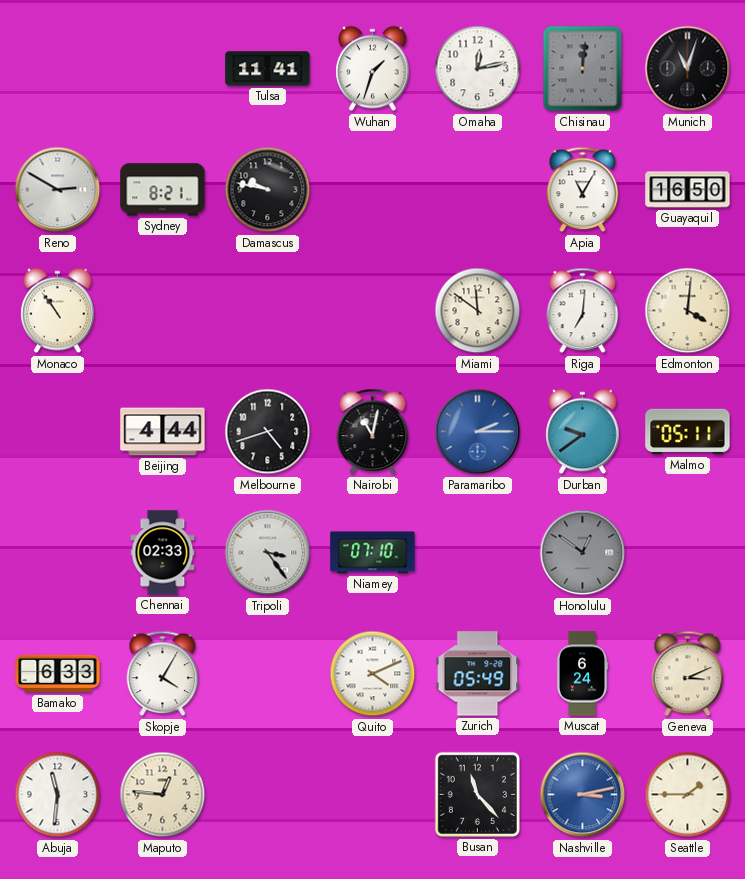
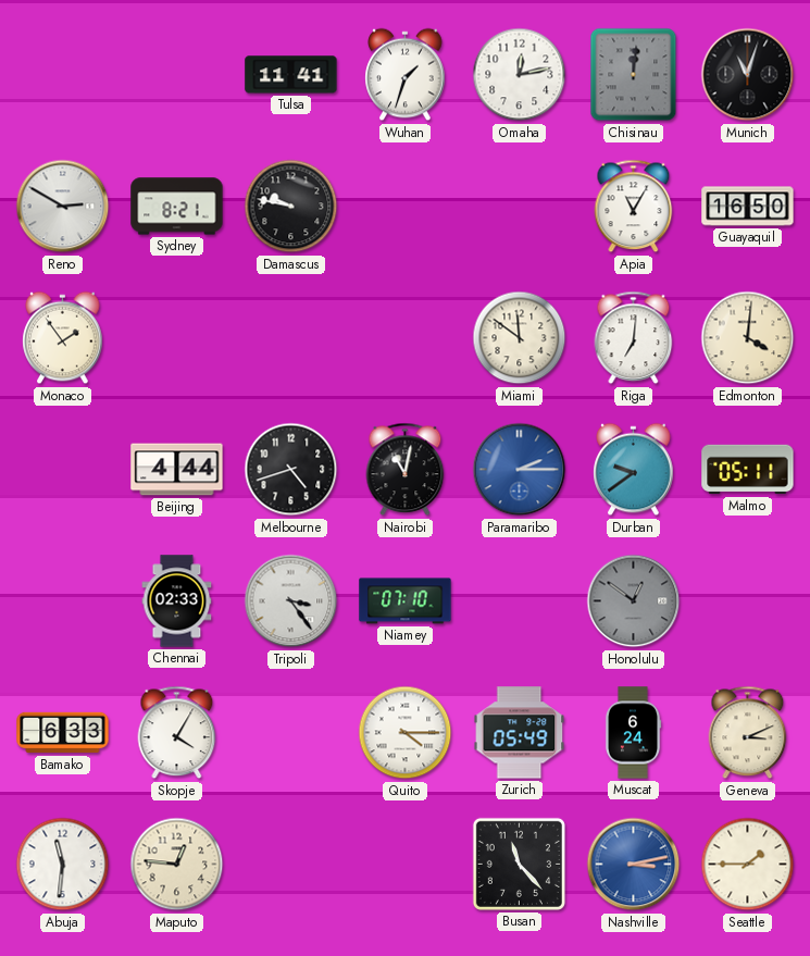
Monaco: 10:54 -> 1:54
Quito: 4:11 -> 4:15
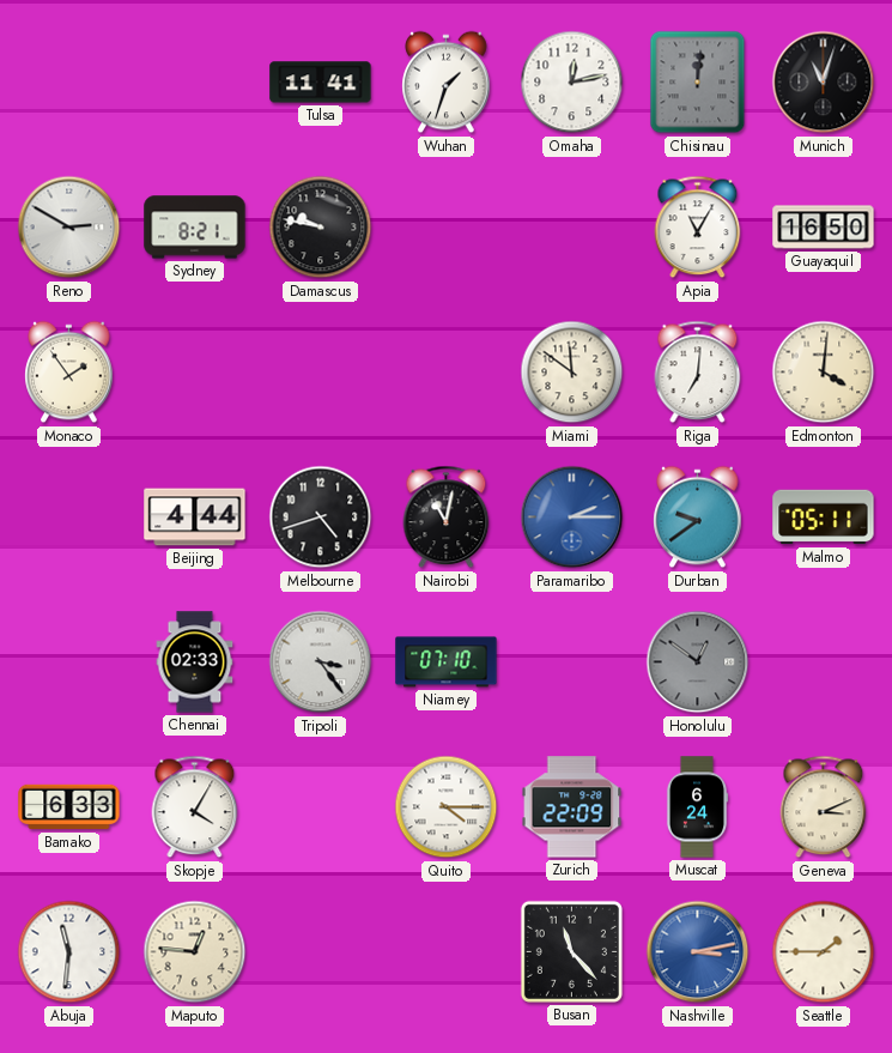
Zurich: 05:49 -> 22:09
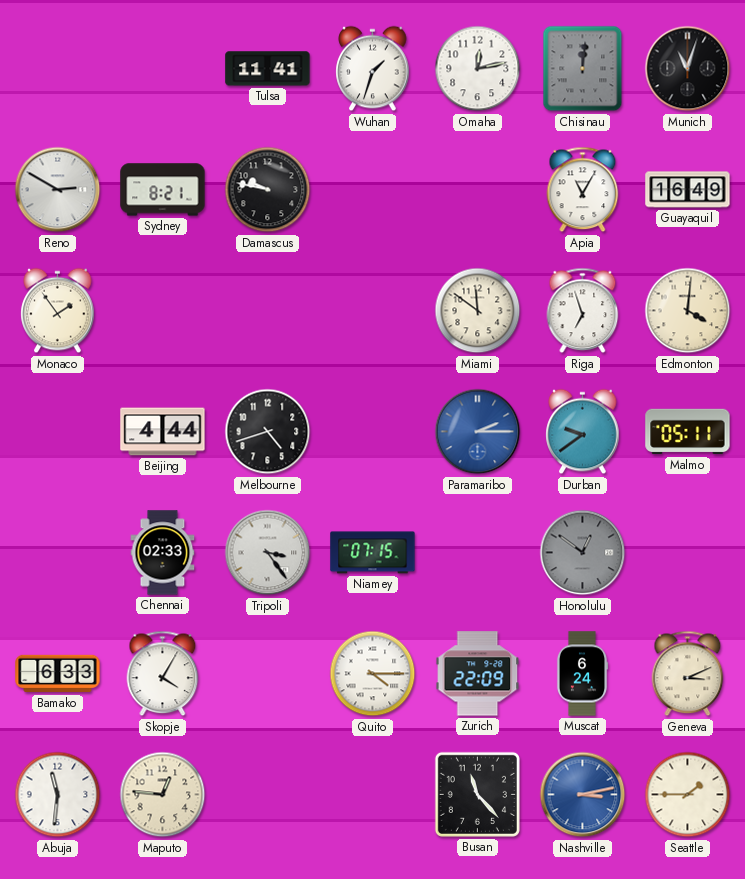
Guayaquil: 16:50 -> 16:49
Riga: 7:01 -> 6:57
Nairobi: 11:02 -> none
Niamey: 07:10 -> 07:15
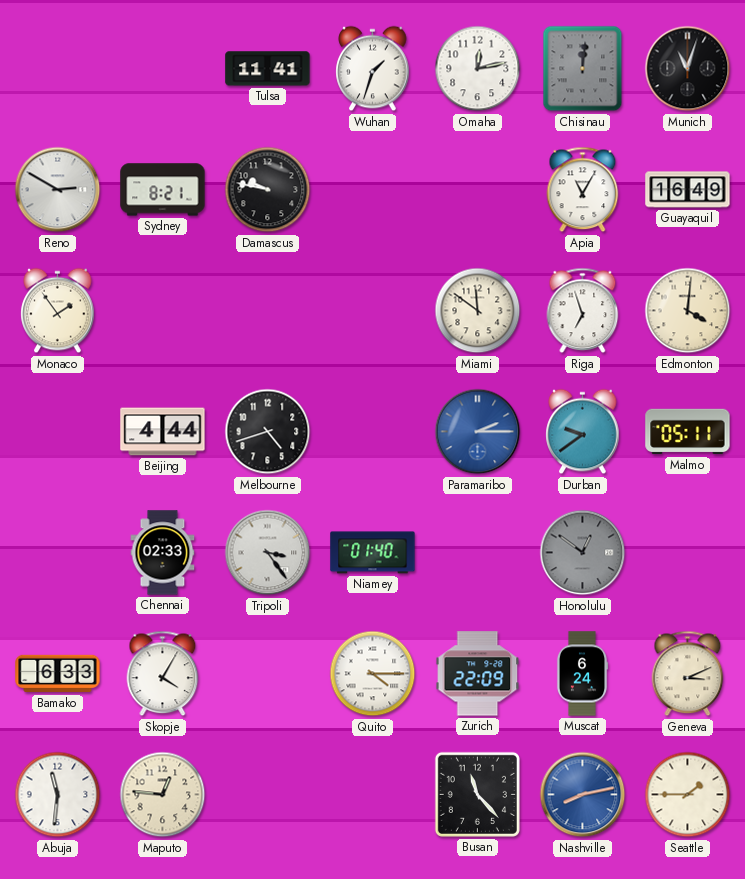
Niamey: 07:15 -> 01:40
Nashville: 3:13 -> 8:13
